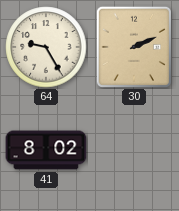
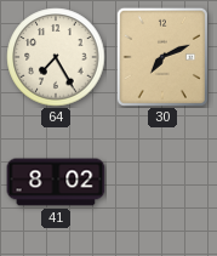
64: 9:25 -> 7:25
30: 2:11 -> 7:11
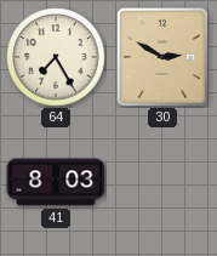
30: 7:11 -> 2:50
41: 8:02 -> 8:03
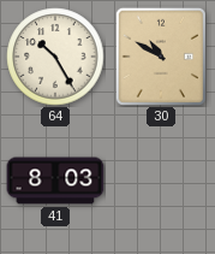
64: 7:25 -> 10:25
30: 2:50 -> 10:50
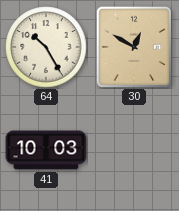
30: 10:50 -> 12:50
41: 8:03 -> 10:03
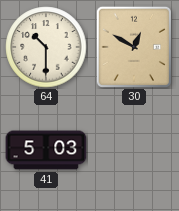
64: 10:25 -> 10:30
41: 10:03 -> 5:03
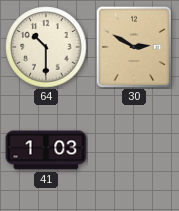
30: 12:50 -> 2:50
41: 5:03 -> 1:03
